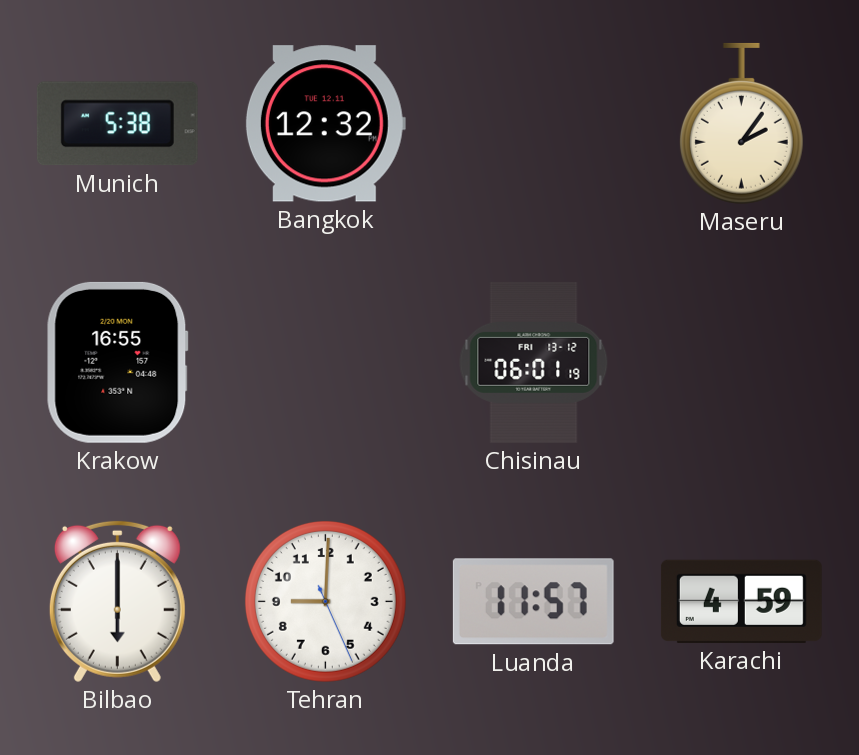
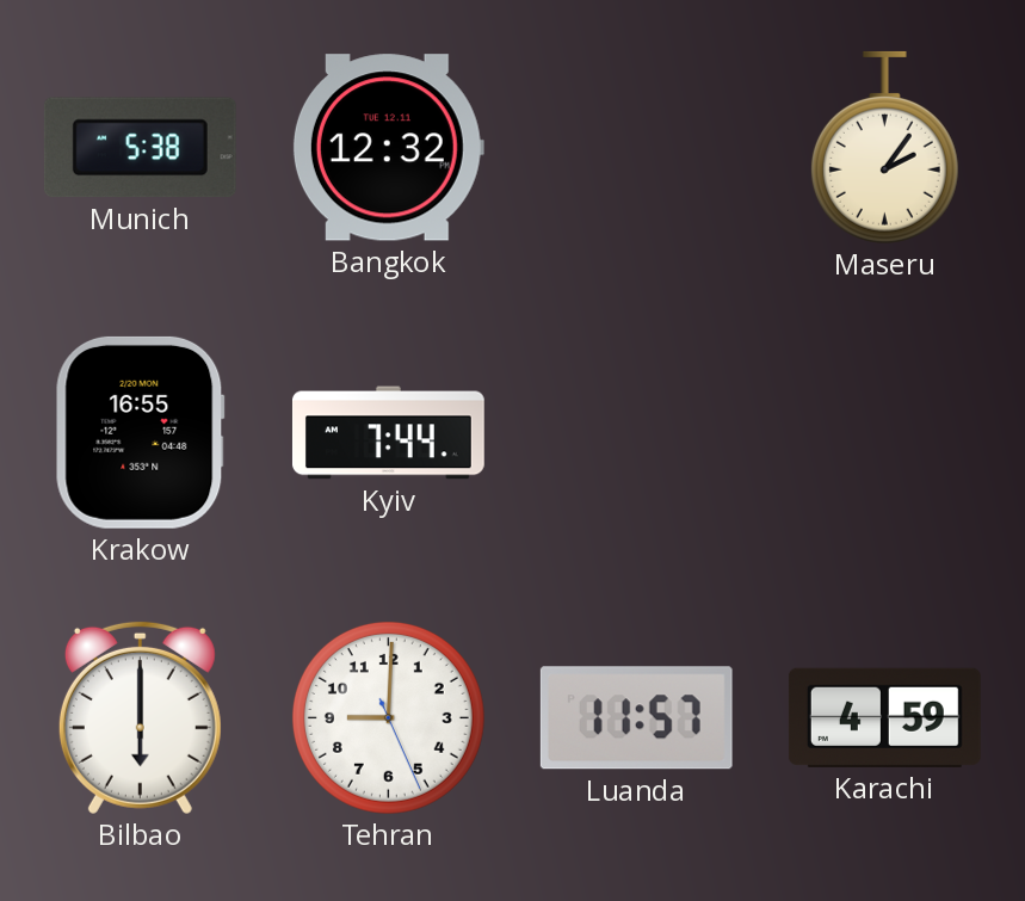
Kyiv: none -> 7:44
Chisinau: 06:01 -> none
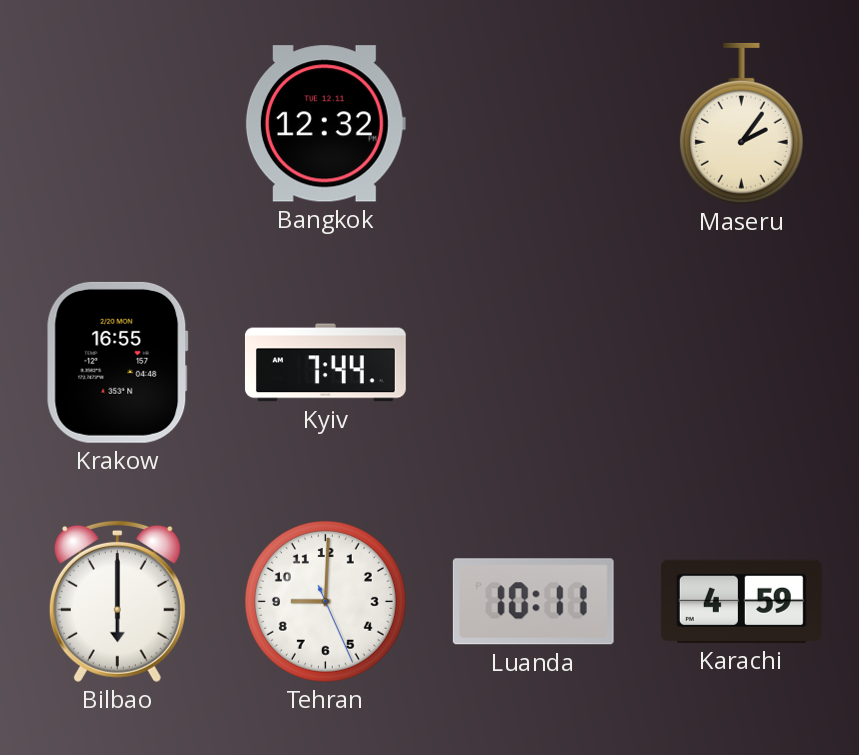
Munich: 5:38 -> none
Luanda: 11:57 -> 10:11
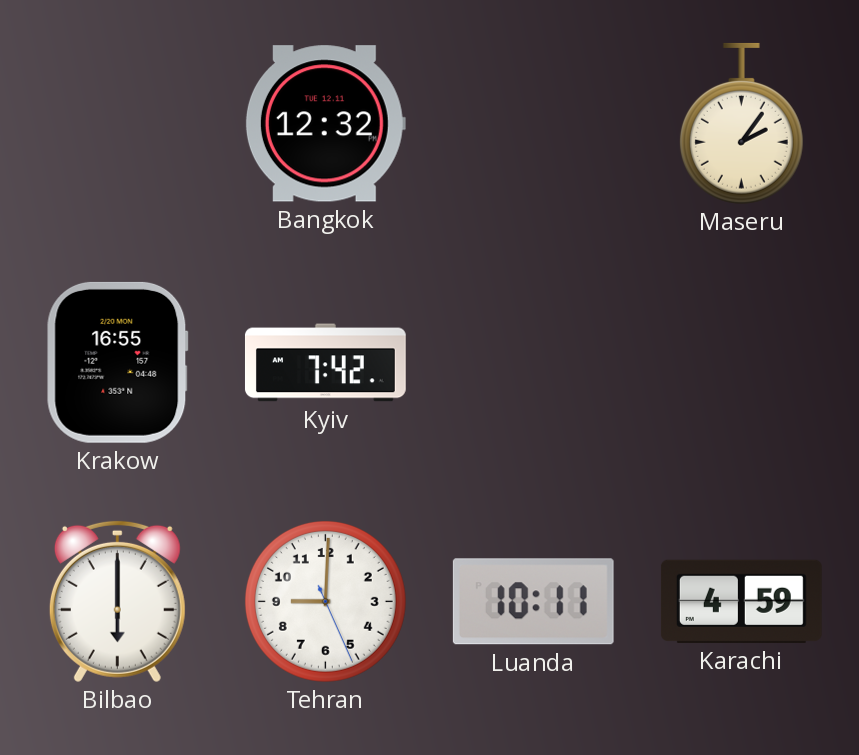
Kyiv: 7:44 -> 7:42
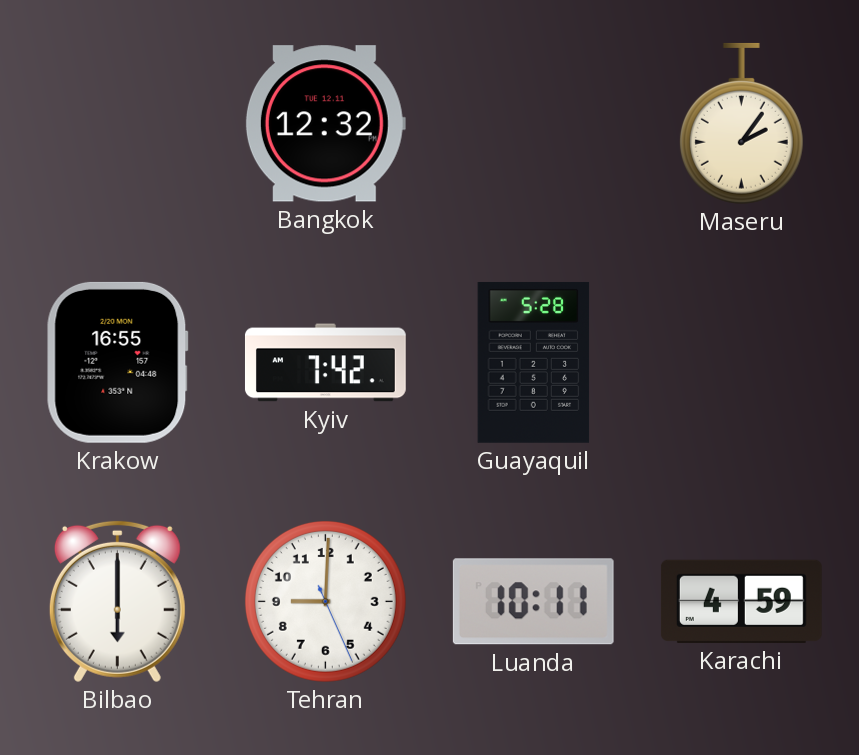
Guayaquil: none -> 5:28
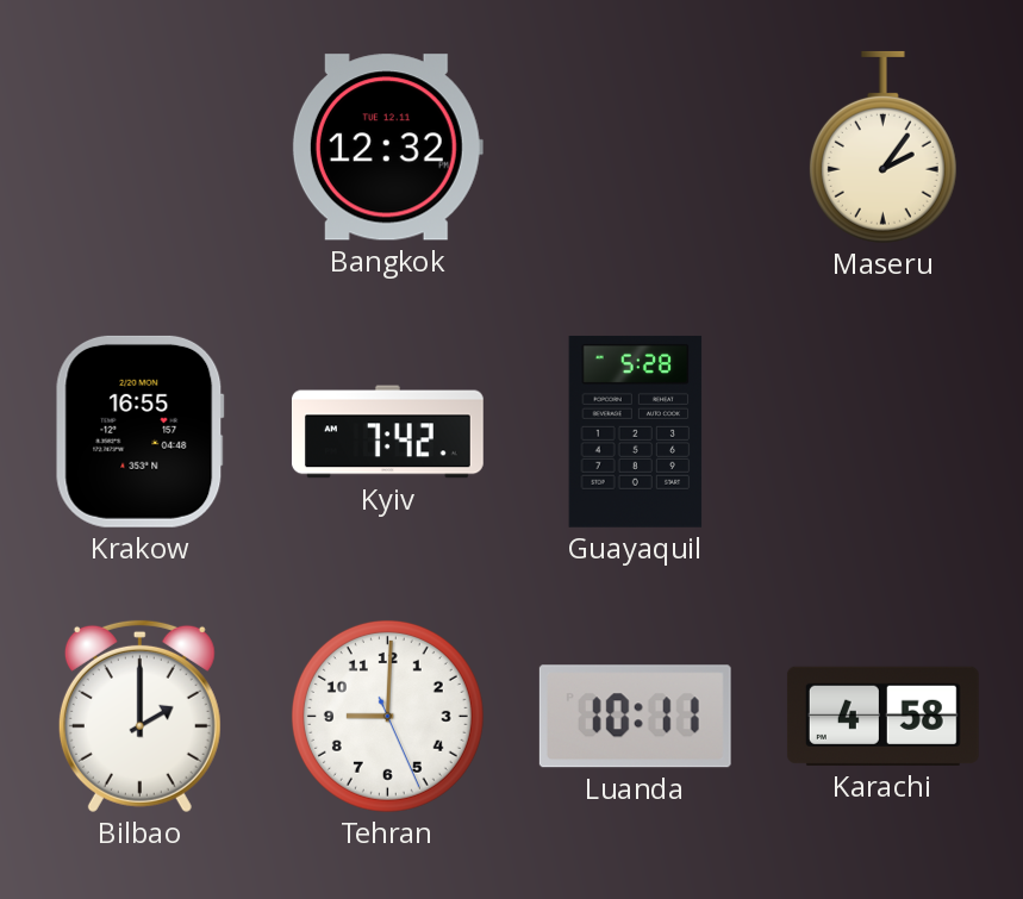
Bilbao: 6:00 -> 2:00
Karachi: 4:59 -> 4:58
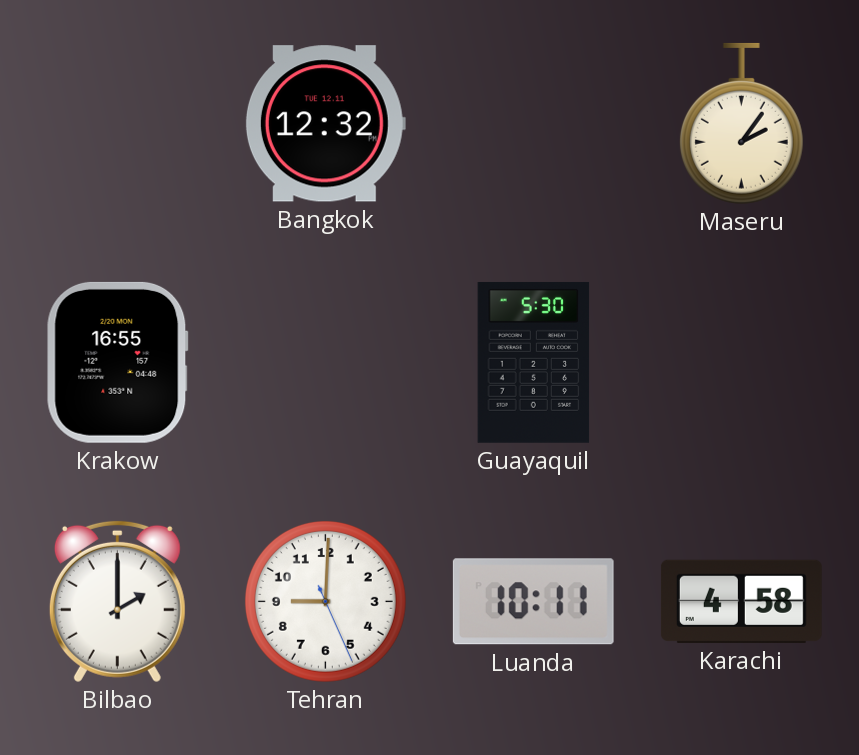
Kyiv: 7:42 -> none
Guayaquil: 5:28 -> 5:30
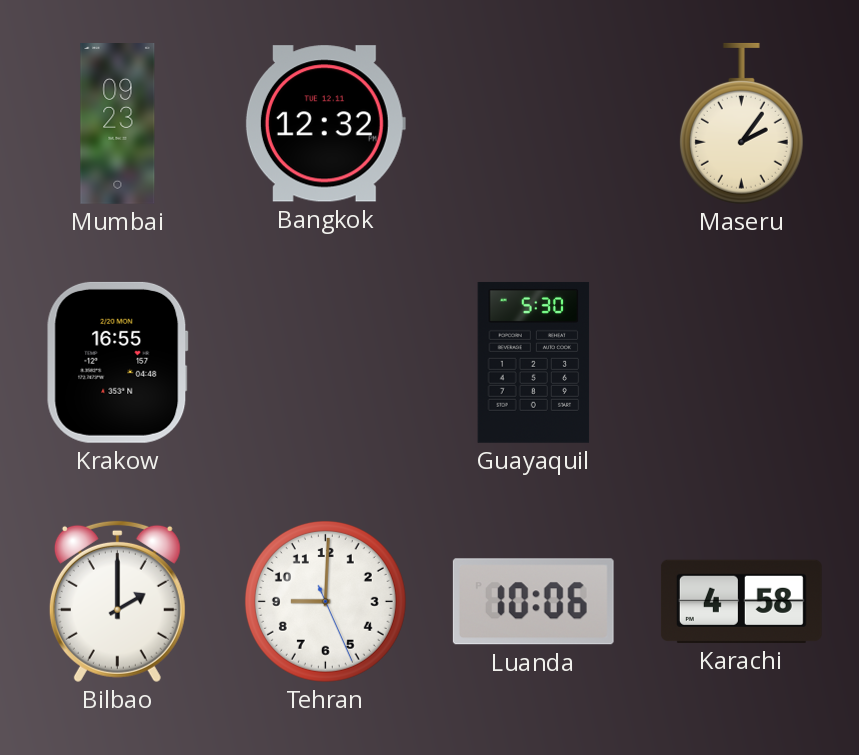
Mumbai: none -> 09:23
Luanda: 10:11 -> 10:06
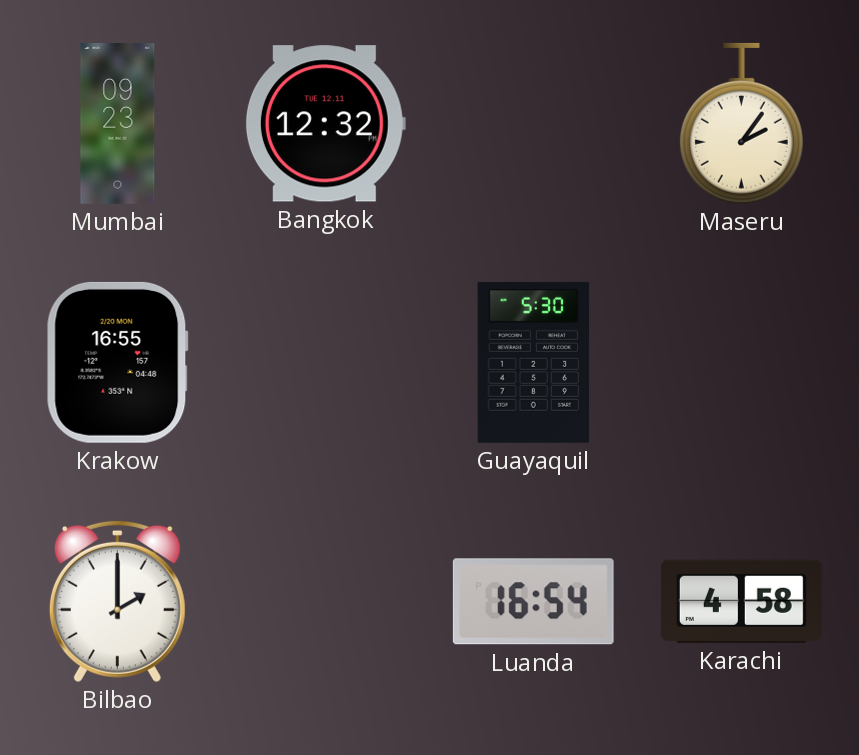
Tehran: 9:00 -> none
Luanda: 10:06 -> 16:54
